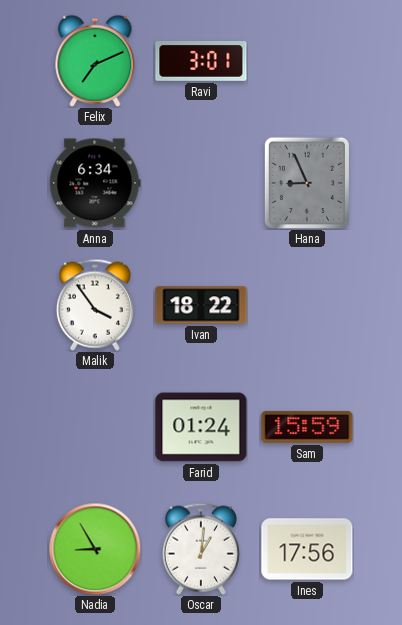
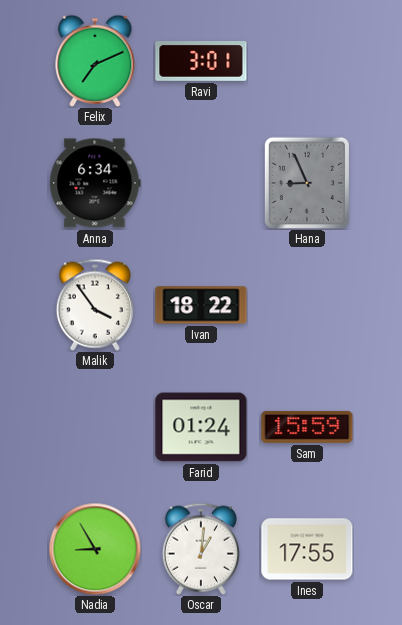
Ines: 17:56 -> 17:55
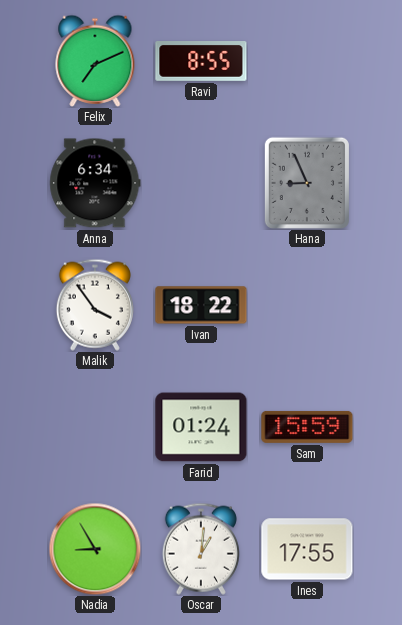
Ravi: 3:01 -> 8:55
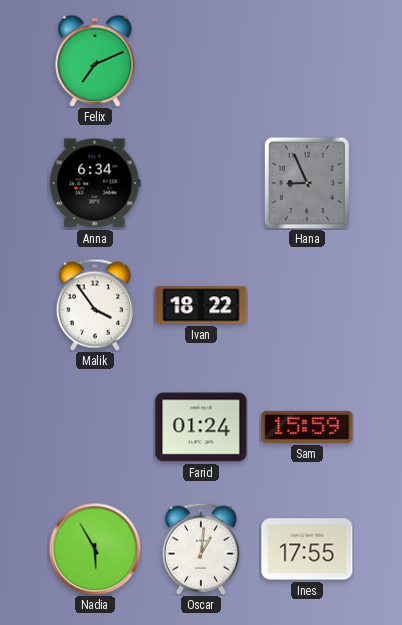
Ravi: 8:55 -> none
Nadia: 8:55 -> 5:55
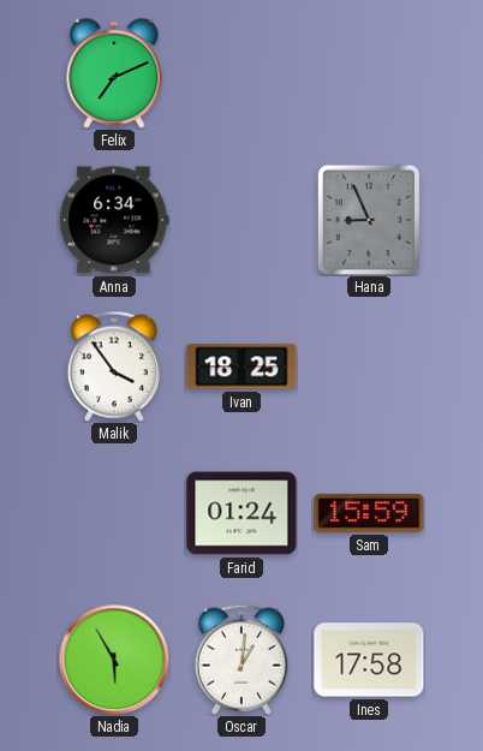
Ivan: 18:22 -> 18:25
Ines: 17:55 -> 17:58
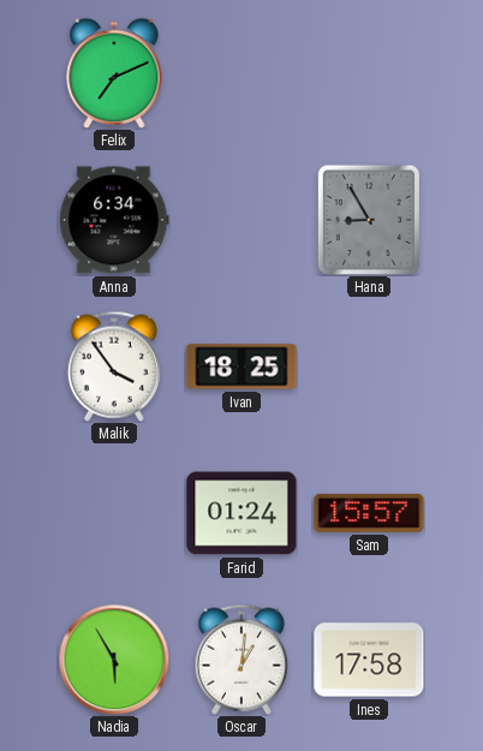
Hana: 8:56 -> 8:55
Sam: 15:59 -> 15:57
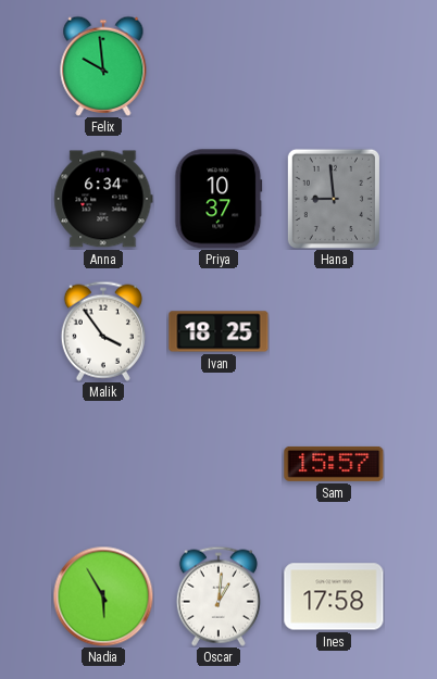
Felix: 7:11 -> 9:59
Priya: none -> 10:37
Hana: 8:55 -> 8:59
Farid: 01:24 -> none
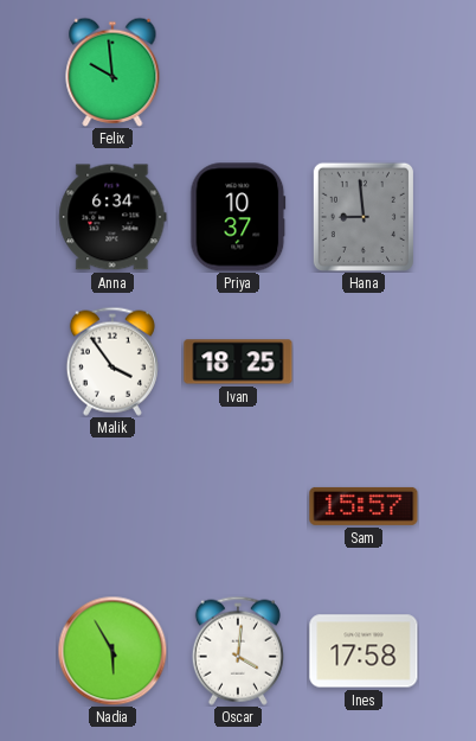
Oscar: 1:01 -> 4:01
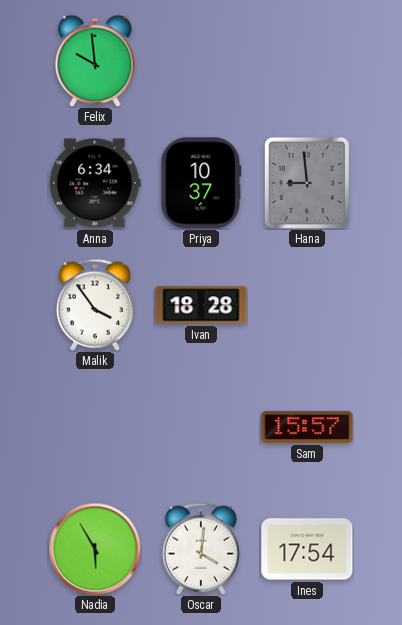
Ivan: 18:25 -> 18:28
Ines: 17:58 -> 17:54
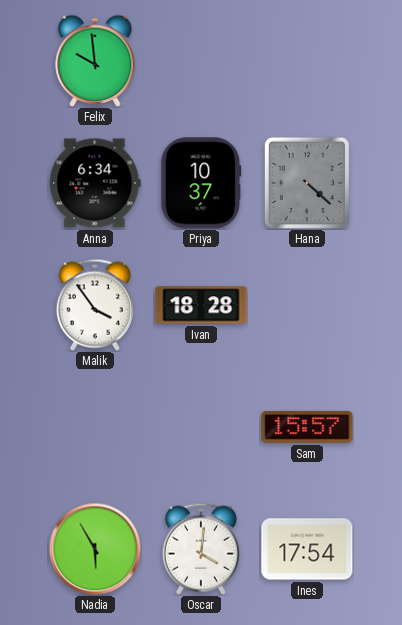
Hana: 8:59 -> 4:22
